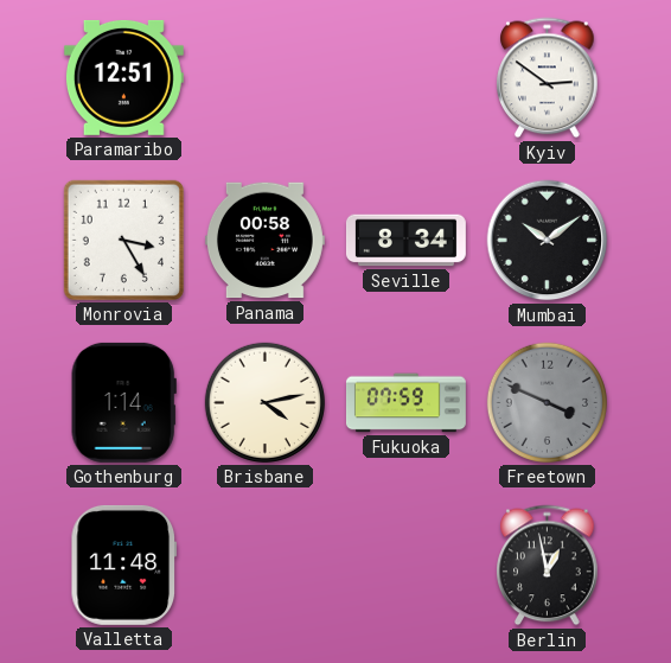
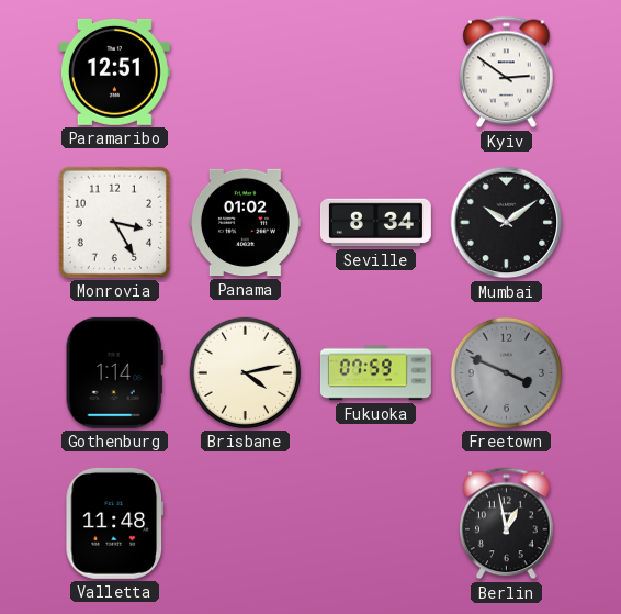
Panama: 00:58 -> 01:02
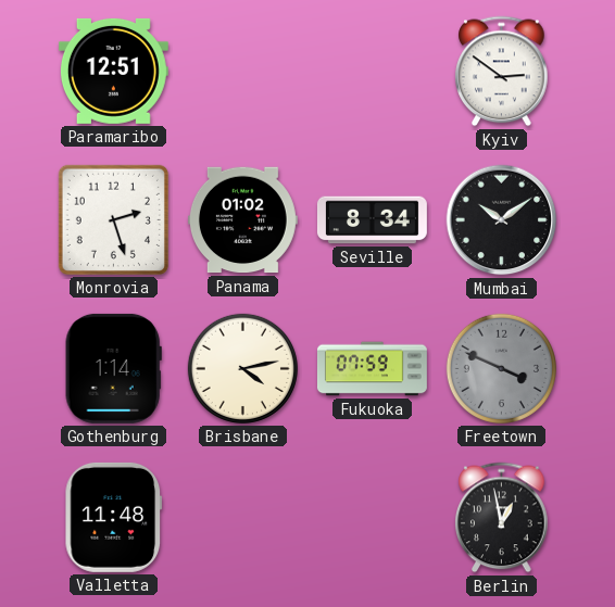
Monrovia: 3:25 -> 2:27
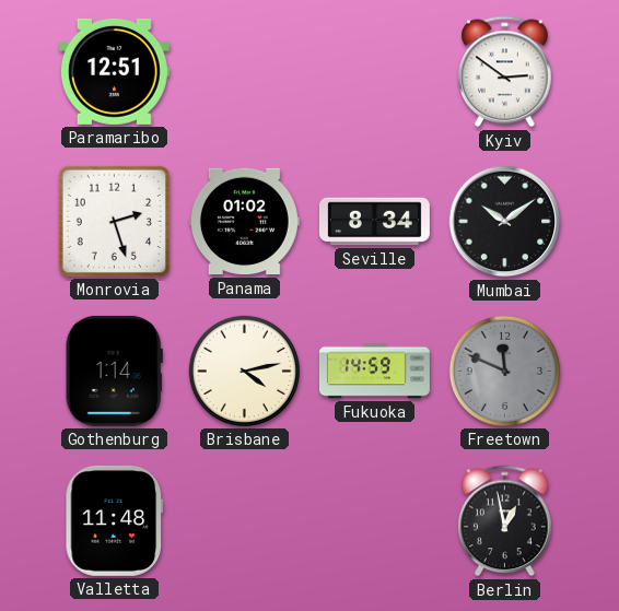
Fukuoka: 07:59 -> 14:59
Freetown: 3:49 -> 11:49
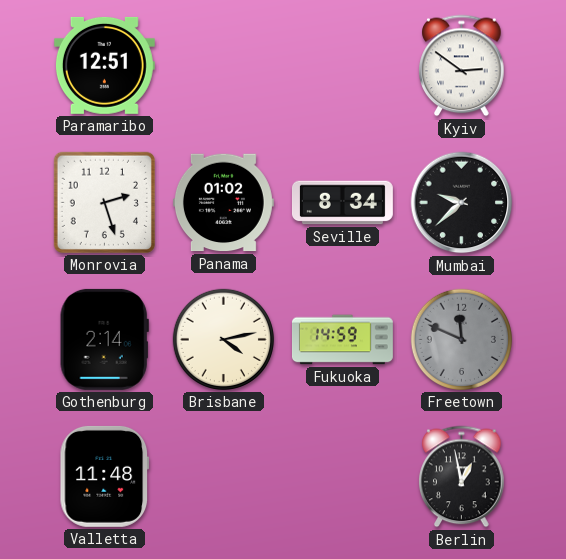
Mumbai: 10:09 -> 9:38
Gothenburg: 1:14 -> 2:14
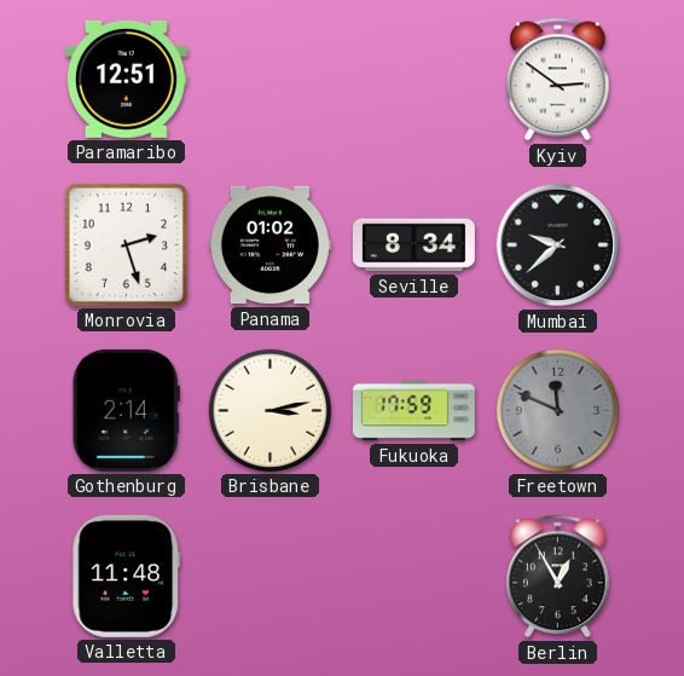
Brisbane: 4:13 -> 3:13
Fukuoka: 14:59 -> 17:59
Berlin: 12:58 -> 12:55
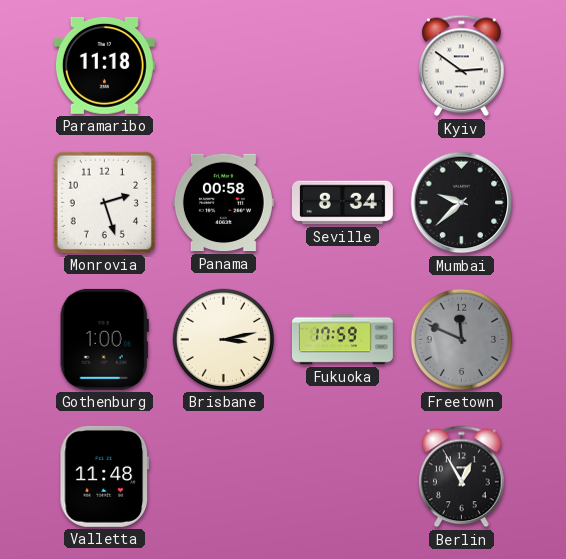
Paramaribo: 12:51 -> 11:18
Panama: 01:02 -> 00:58
Gothenburg: 2:14 -> 1:00
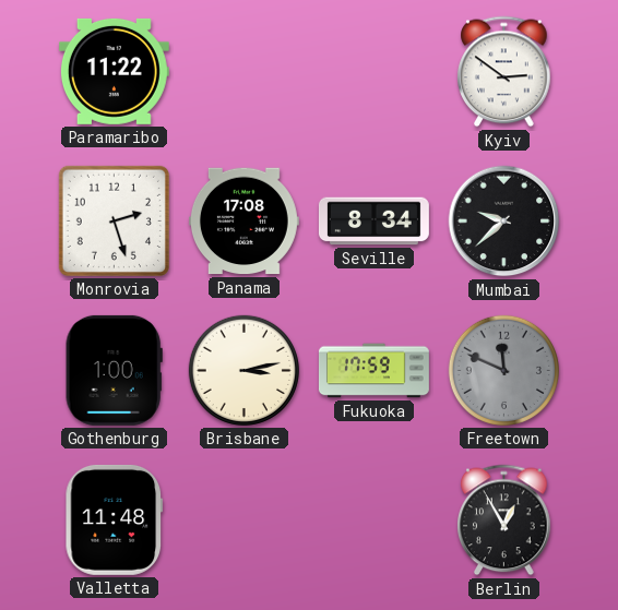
Paramaribo: 11:18 -> 11:22
Panama: 00:58 -> 17:08
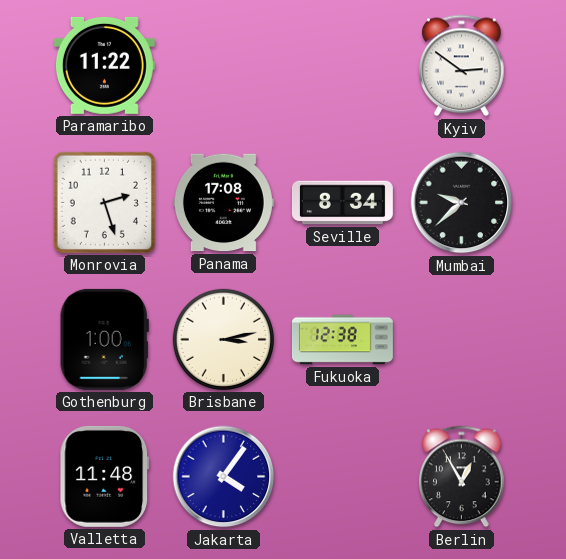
Fukuoka: 17:59 -> 12:38
Freetown: 11:49 -> none
Jakarta: none -> 4:06
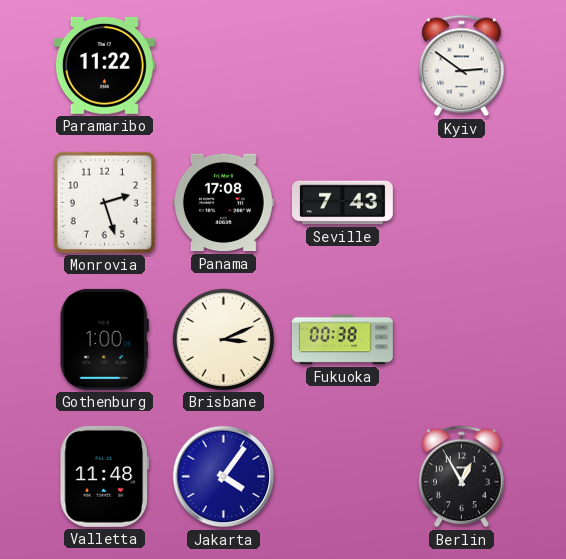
Seville: 8:34 -> 7:43
Mumbai: 9:38 -> none
Brisbane: 3:13 -> 3:11
Fukuoka: 12:38 -> 00:38
